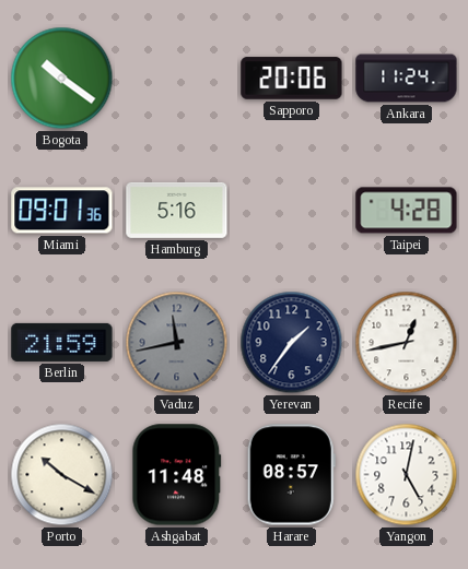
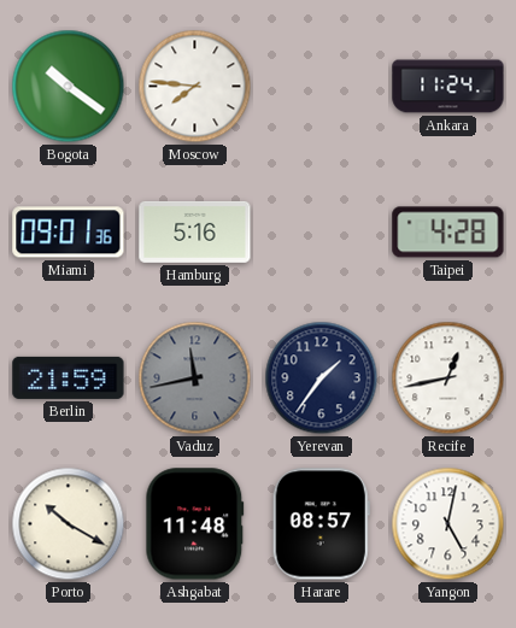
Moscow: none -> 7:46
Sapporo: 20:06 -> none
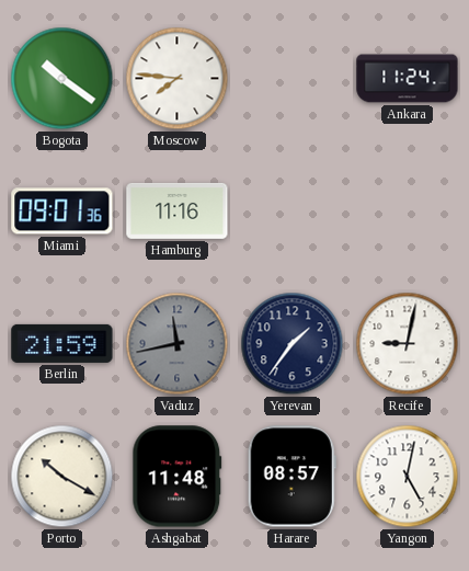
Hamburg: 5:16 -> 11:16
Taipei: 4:28 -> none
Recife: 12:43 -> 9:02
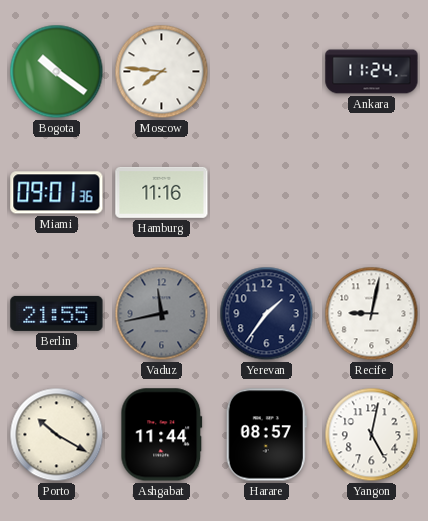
Berlin: 21:59 -> 21:55
Ashgabat: 11:48 -> 11:44
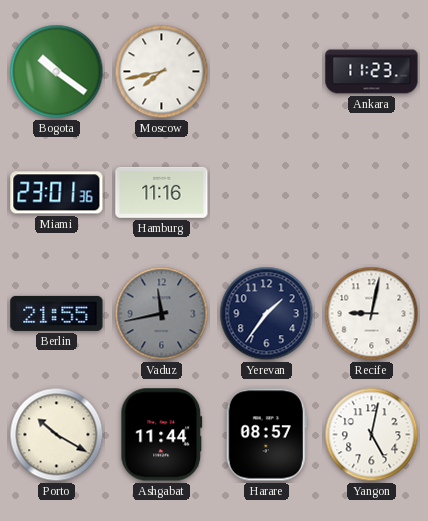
Moscow: 7:46 -> 7:43
Ankara: 11:24 -> 11:23
Miami: 09:01 -> 23:01
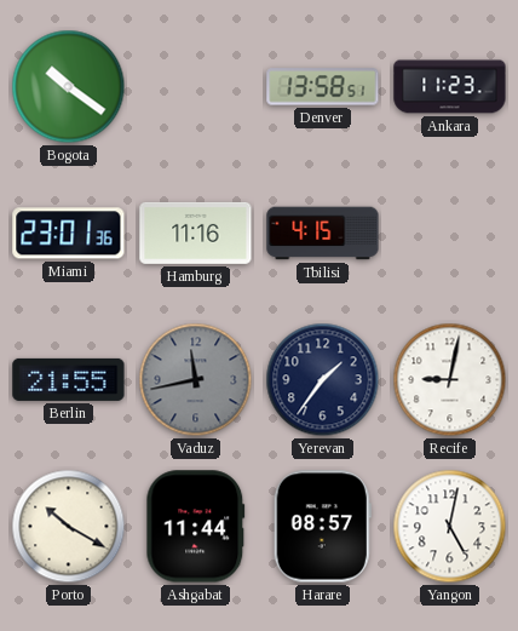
Moscow: 7:43 -> none
Denver: none -> 13:58
Tbilisi: none -> 4:15
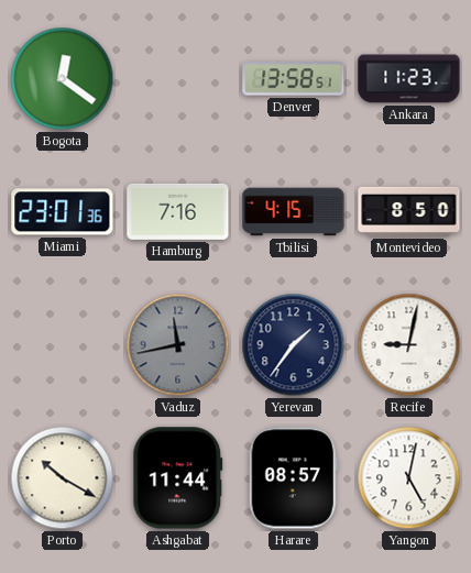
Bogota: 10:21 -> 12:21
Hamburg: 11:16 -> 7:16
Montevideo: none -> 8:50
Berlin: 21:55 -> none
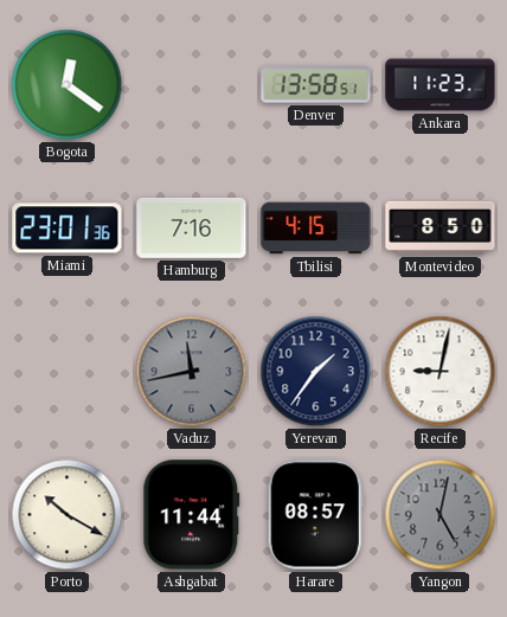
Yangon dial: white -> grey
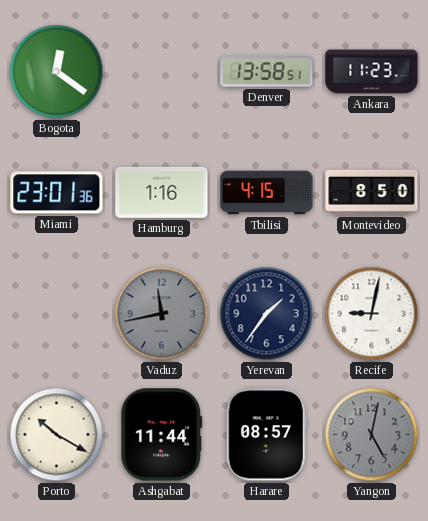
Hamburg: 7:16 -> 1:16
